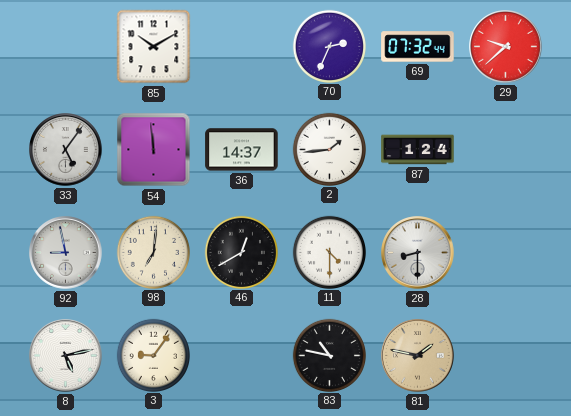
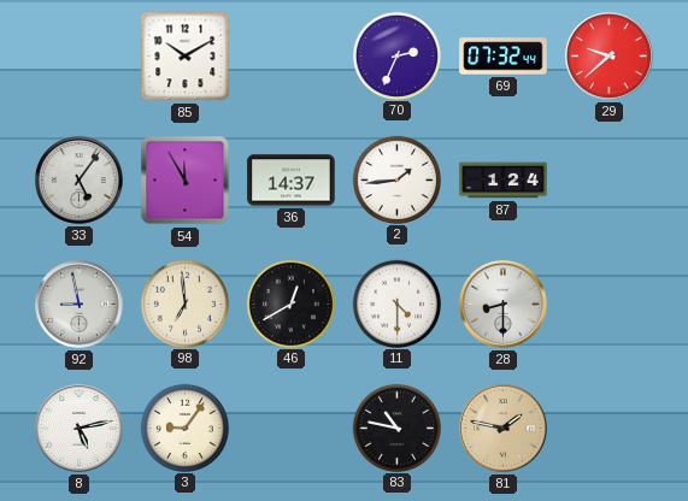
54: 11:59 -> 11:55
98: 7:01 -> 6:59
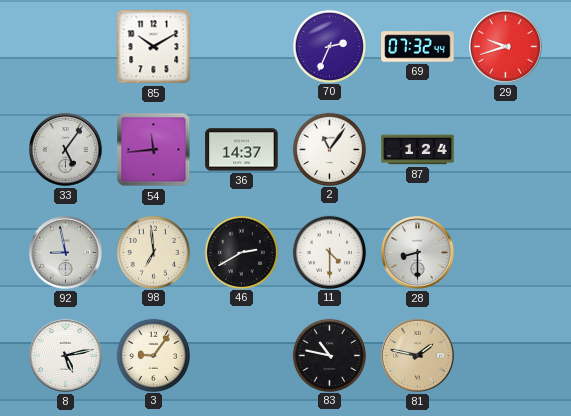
29: 9:38 -> 9:42
54: 11:55 -> 11:44
2: 1:44 -> 11:06
46: 12:40 -> 2:40
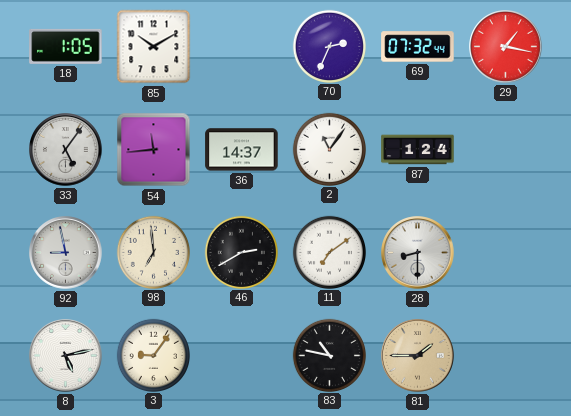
18: none -> 1:05
29: 9:42 -> 1:17
11: 4:30 -> 7:09
81: 1:47 -> 1:45
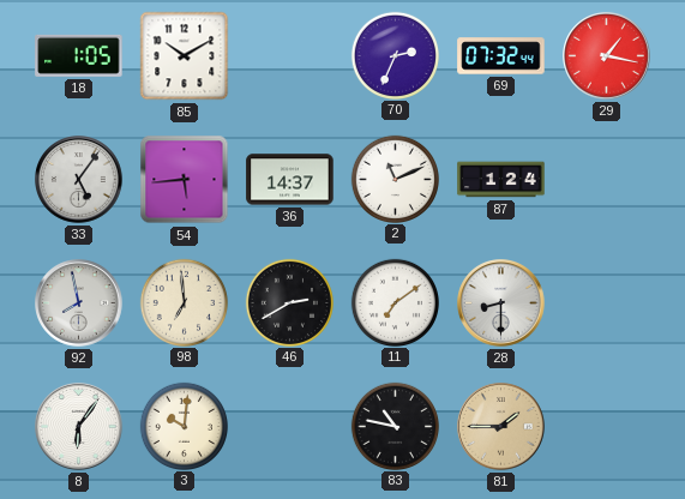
54: 11:44 -> 5:44
2: 11:06 -> 11:11
92: 8:58 -> 7:58
8: 5:13 -> 6:06
3: 9:06 -> 10:01
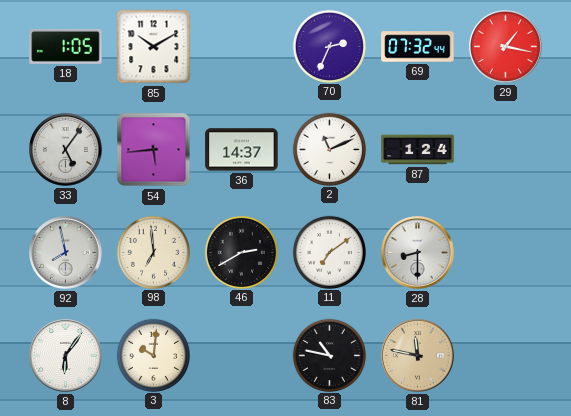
81: 1:45 -> 11:47
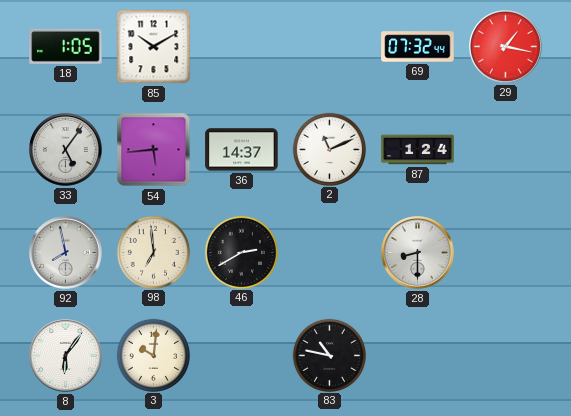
70: 2:34 -> none
11: 7:09 -> none
81: 11:47 -> none
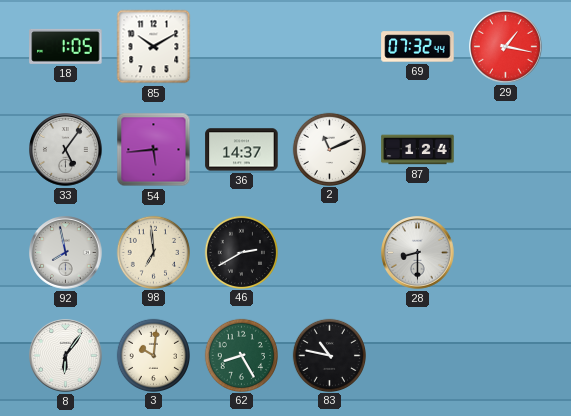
62: none -> 8:25
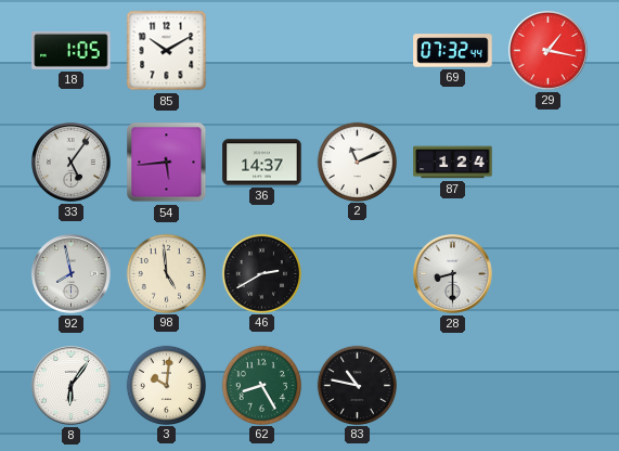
98: 6:59 -> 4:59
